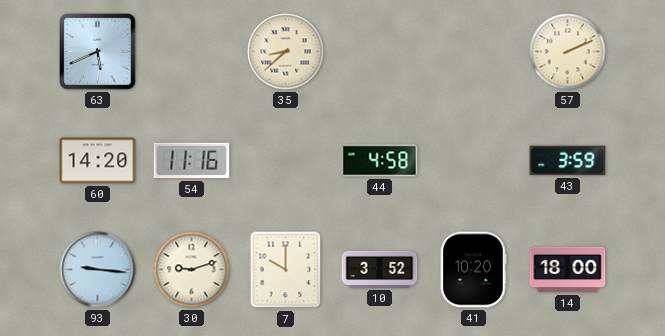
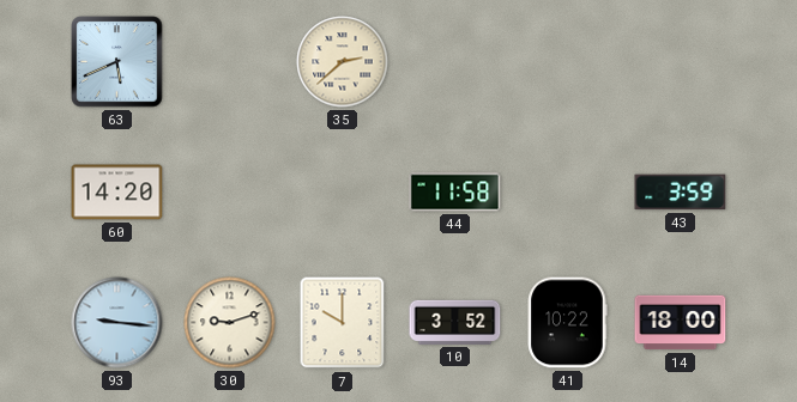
35: 8:38 -> 2:38
57: 2:11 -> none
54: 11:16 -> none
44: 4:58 -> 11:58
41: 10:20 -> 10:22
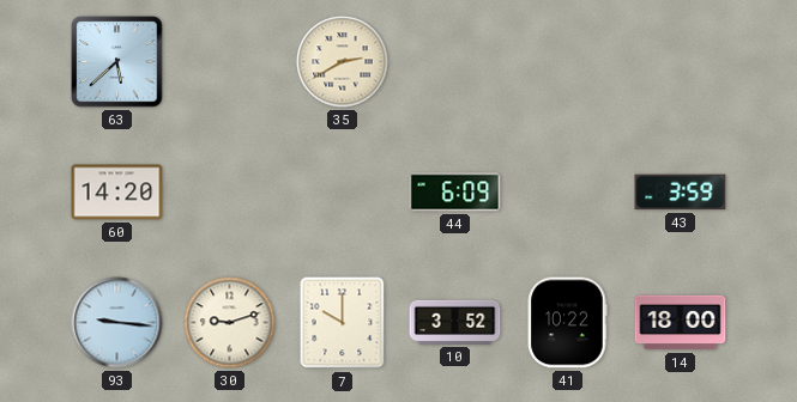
63: 5:41 -> 5:38
35: 2:38 -> 2:40
44: 11:58 -> 6:09
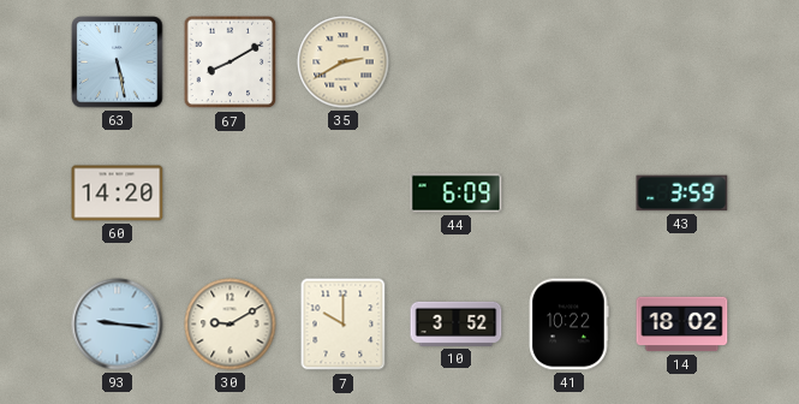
63: 5:38 -> 5:28
67: none -> 8:10
30: 9:12 -> 9:10
14: 18:00 -> 18:02
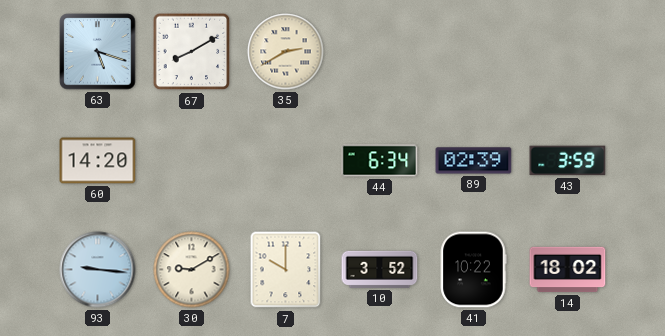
63: 5:28 -> 5:18
44: 6:09 -> 6:34
89: none -> 02:39
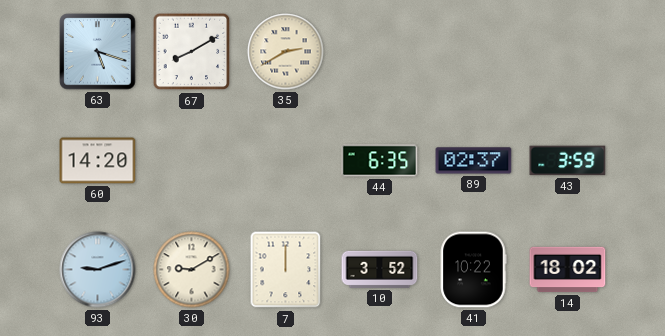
44: 6:34 -> 6:35
89: 02:39 -> 02:37
93: 9:16 -> 9:12
7: 10:00 -> 12:00
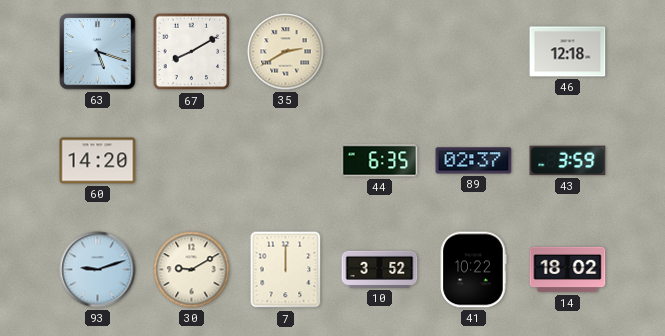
46: none -> 12:18
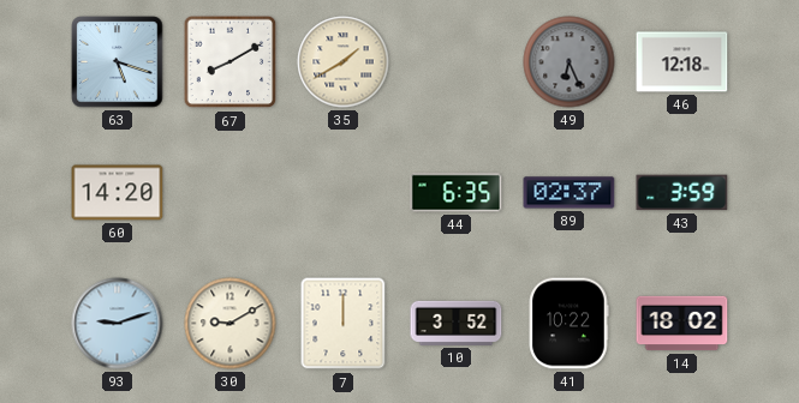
35: 2:40 -> 1:40
49: none -> 6:26
